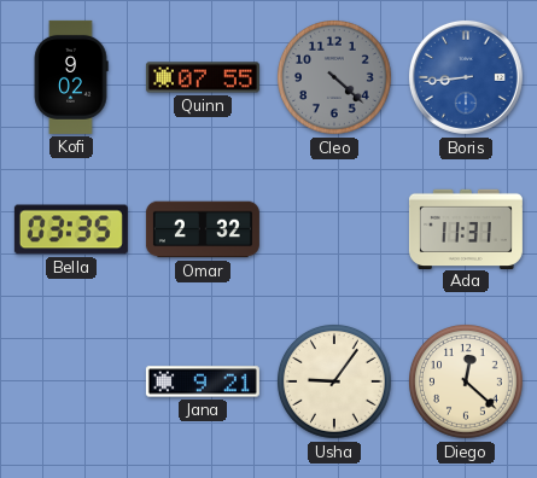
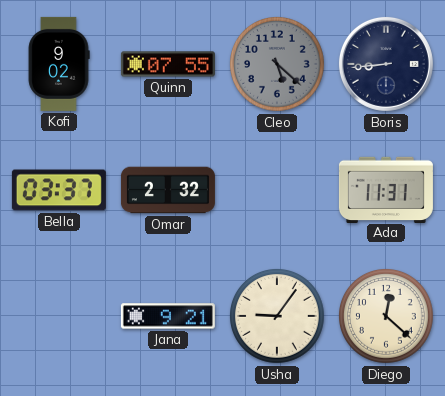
Cleo: 4:22 -> 5:22
Boris dial: blue -> navy
Bella: 03:35 -> 03:37
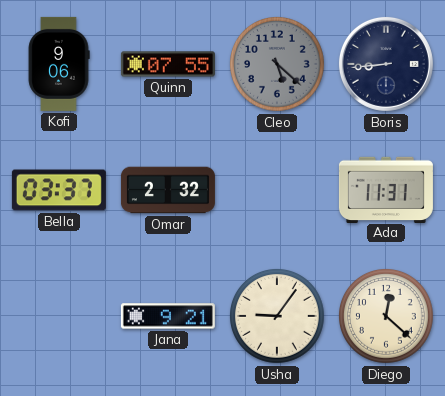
Kofi: 9:02 -> 9:06
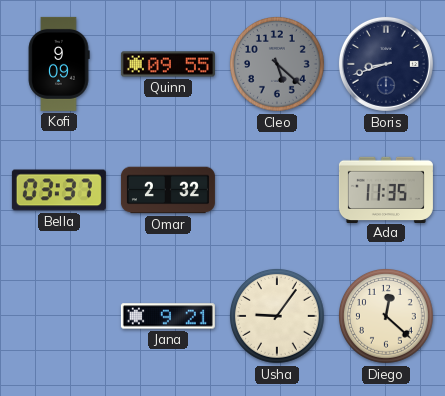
Kofi: 9:06 -> 9:09
Quinn: 07:55 -> 09:55
Boris: 8:44 -> 8:42
Ada: 11:31 -> 11:35
